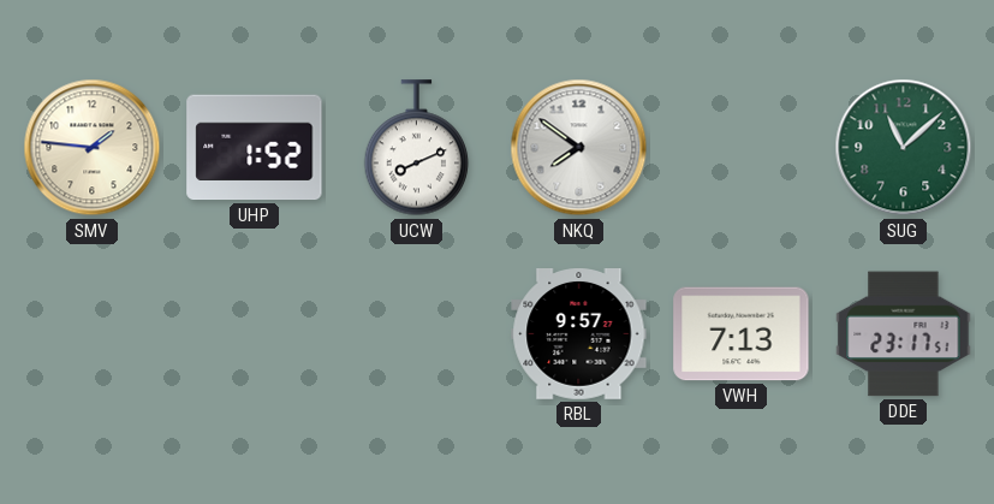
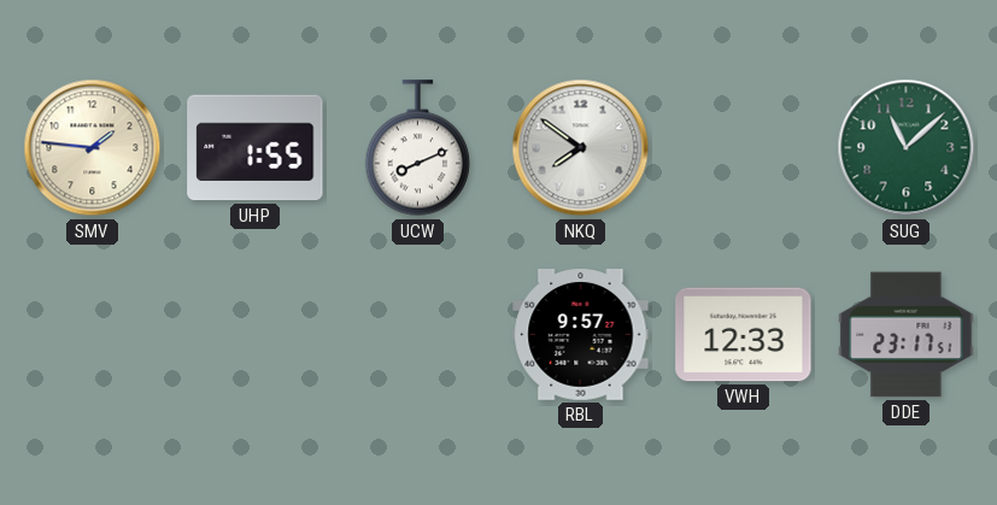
UHP: 1:52 -> 1:55
VWH: 7:13 -> 12:33
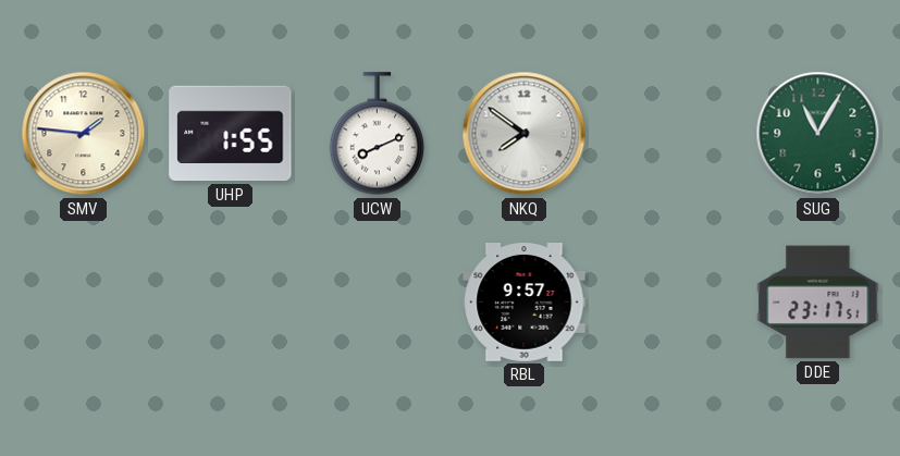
SUG: 11:08 -> 11:05
VWH: 12:33 -> none
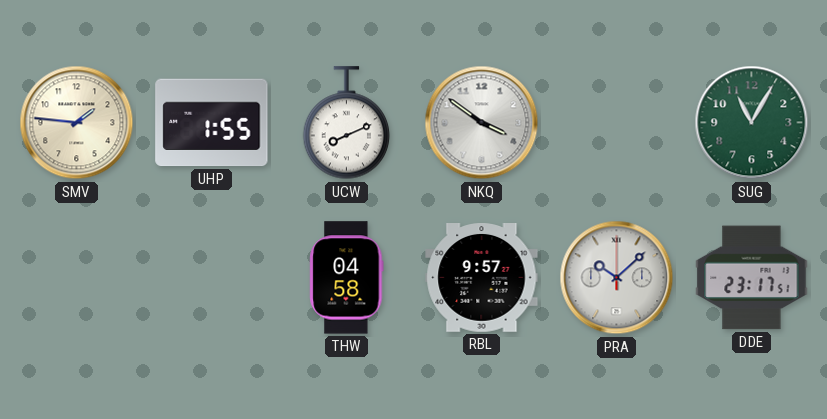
NKQ: 7:51 -> 3:51
THW: none -> 04:58
PRA: none -> 10:08
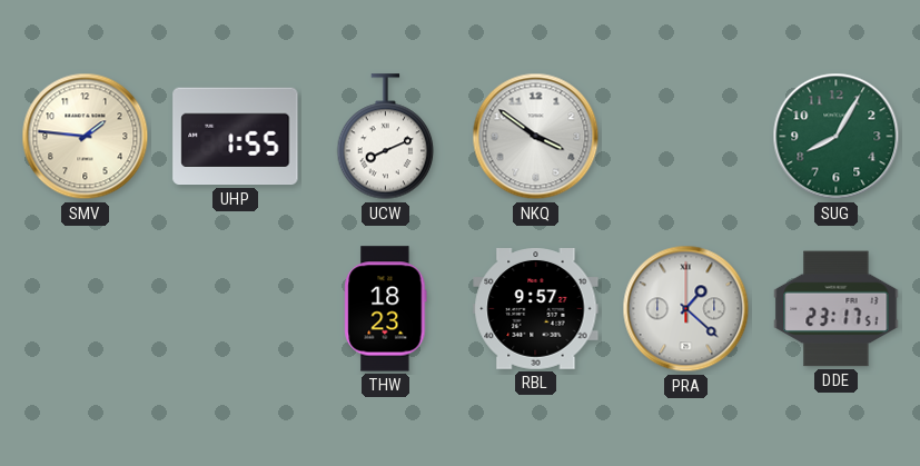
SUG: 11:05 -> 8:05
THW: 04:58 -> 18:23
PRA: 10:08 -> 1:22
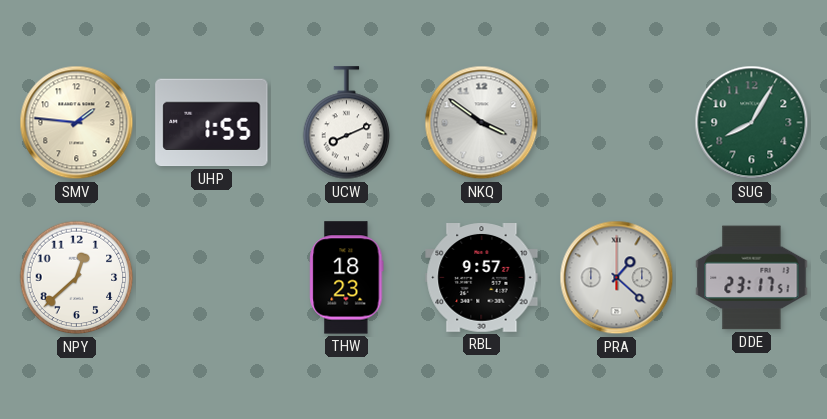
NPY: none -> 12:38
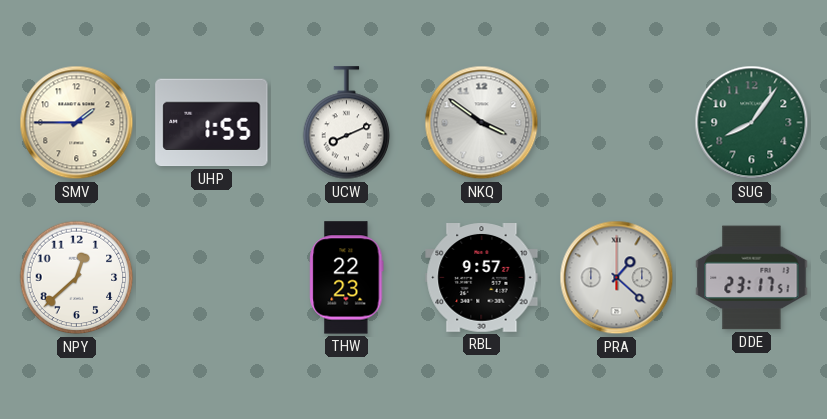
SMV: 1:46 -> 1:45
SUG: 8:05 -> 8:06
THW: 18:23 -> 22:23
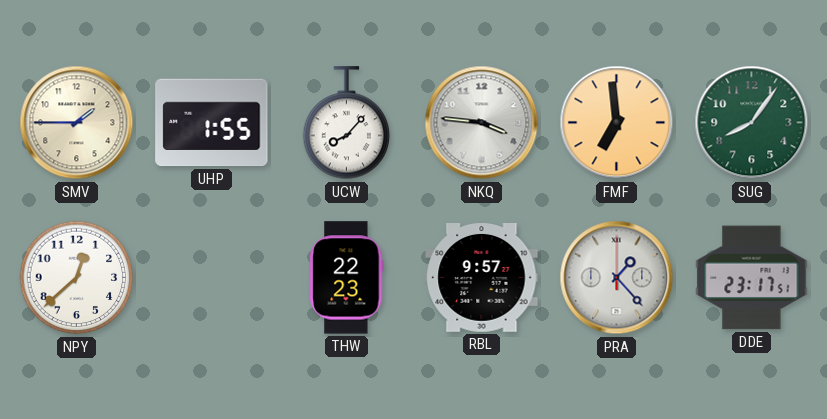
UCW: 8:11 -> 8:07
NKQ: 3:51 -> 3:46
FMF: none -> 6:59
PRA: 1:22 -> 1:23
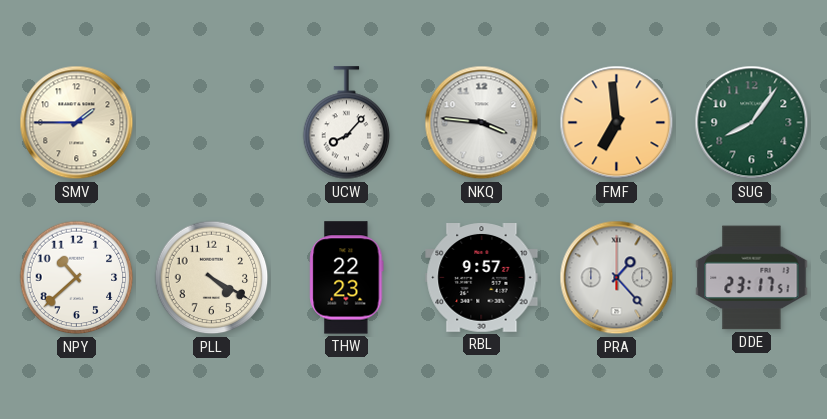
UHP: 1:55 -> none
NPY: 12:38 -> 10:38
PLL: none -> 4:20
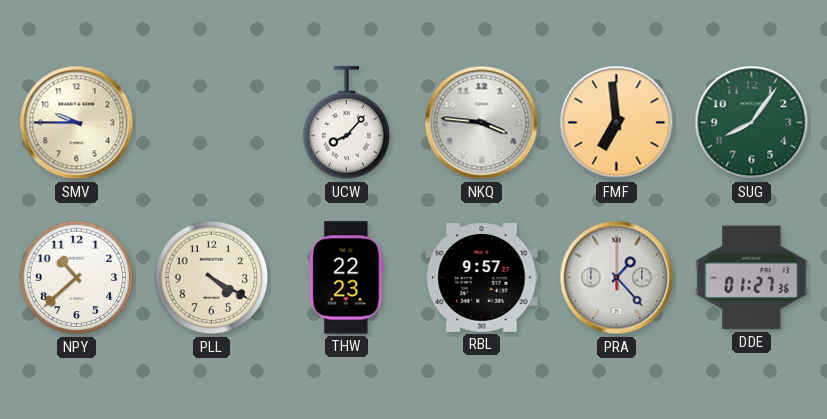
SMV: 1:45 -> 9:45
DDE: 23:17 -> 01:27
